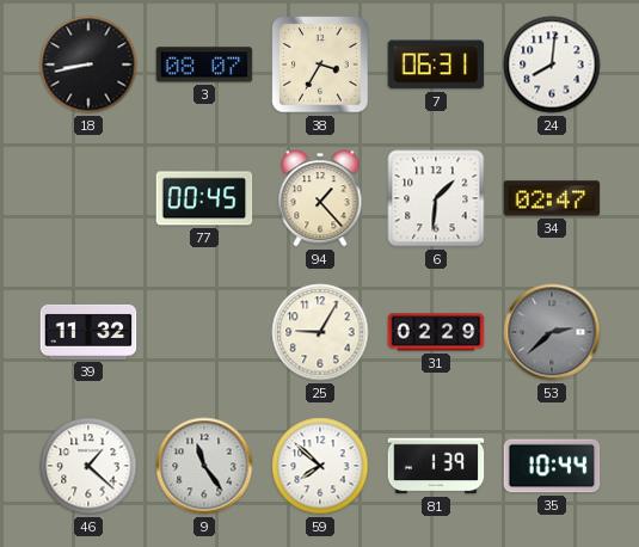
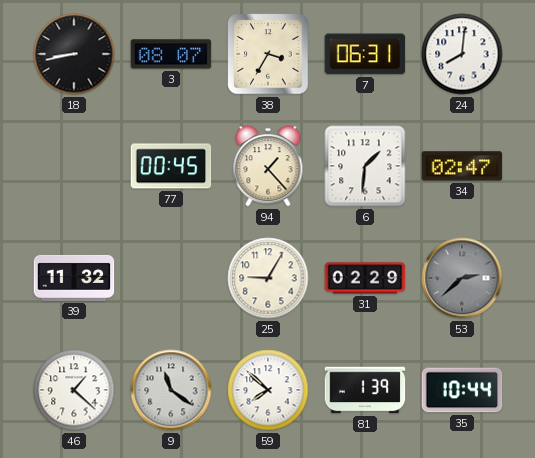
9: 11:24 -> 11:21
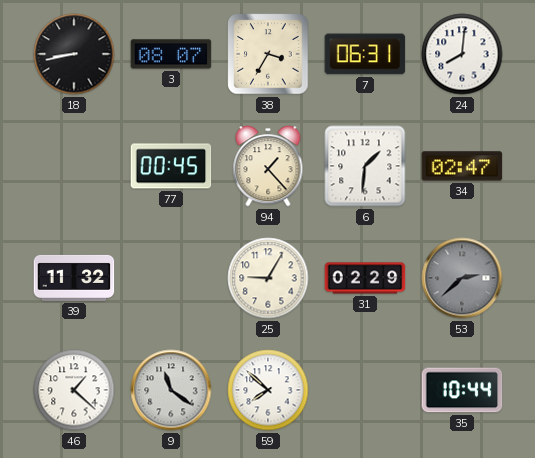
81: 1:39 -> none
